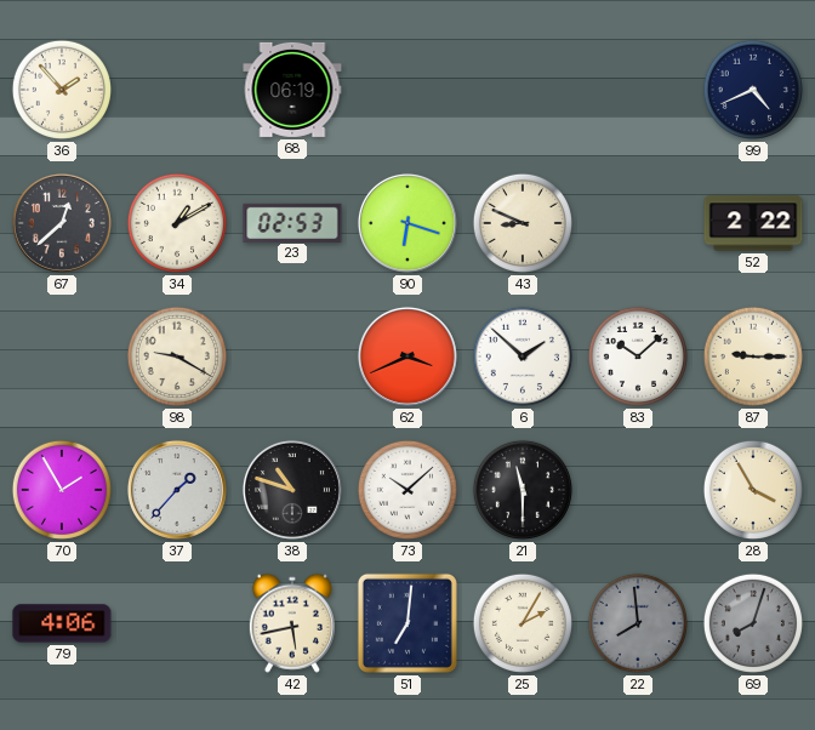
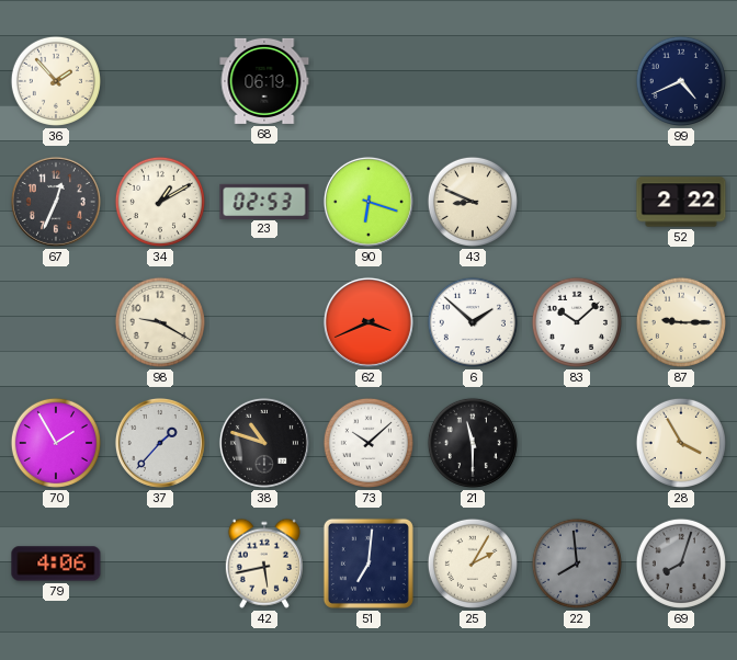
67: 12:38 -> 12:34
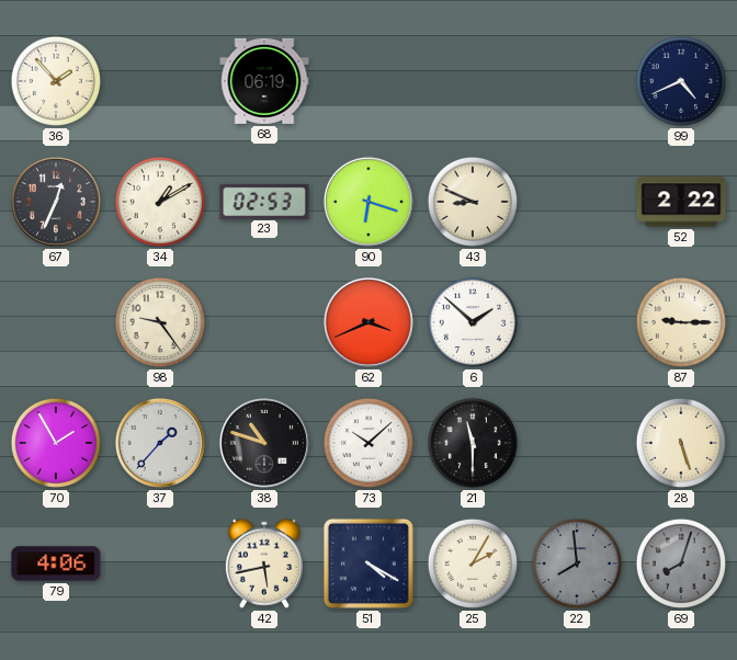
98: 9:20 -> 9:24
83: 10:08 -> none
28: 3:55 -> 5:27
51: 7:01 -> 4:20
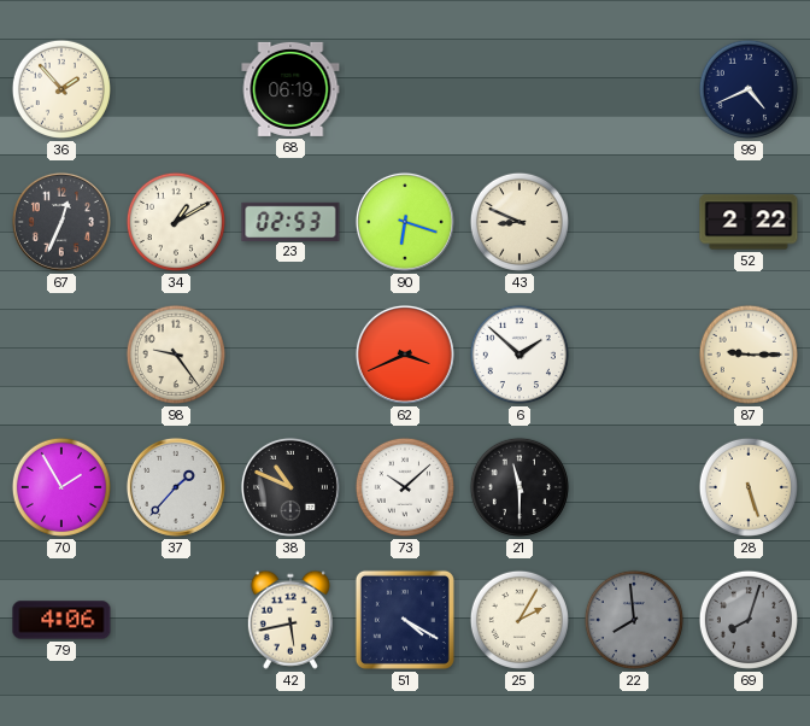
38: 10:48 -> 10:49
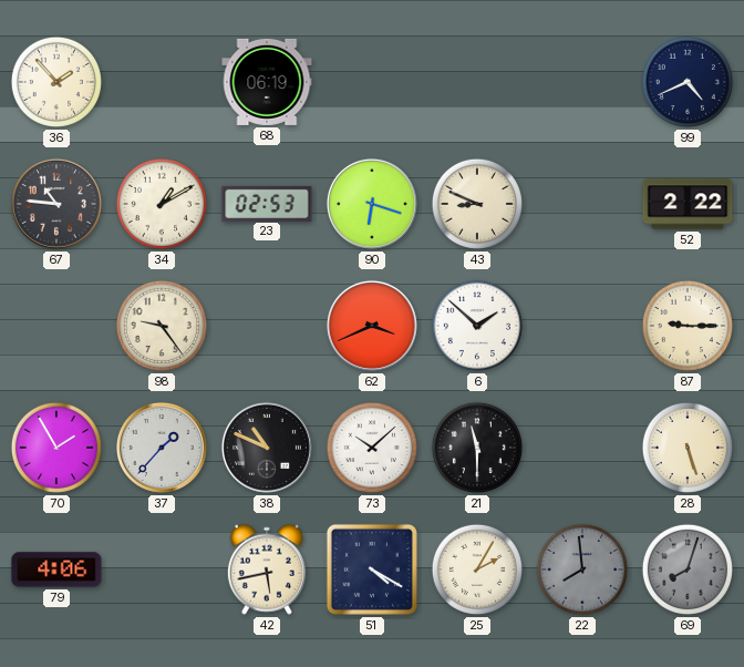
67: 12:34 -> 10:46
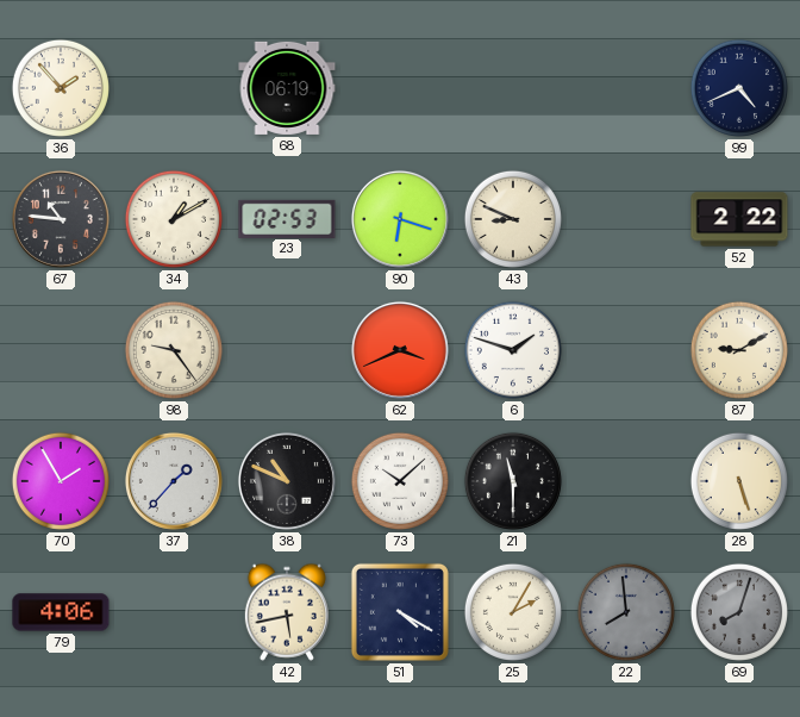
6: 1:52 -> 1:48
87: 9:15 -> 9:10
